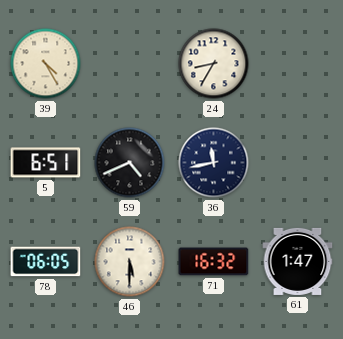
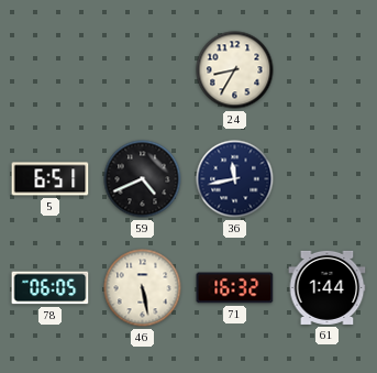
39: 4:25 -> none
46: 5:30 -> 5:28
61: 1:47 -> 1:44
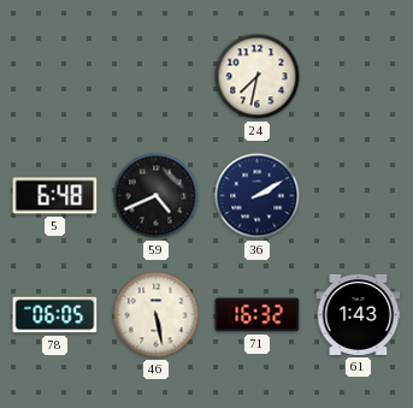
24: 8:35 -> 7:32
5: 6:51 -> 6:48
36: 11:43 -> 2:10
61: 1:44 -> 1:43
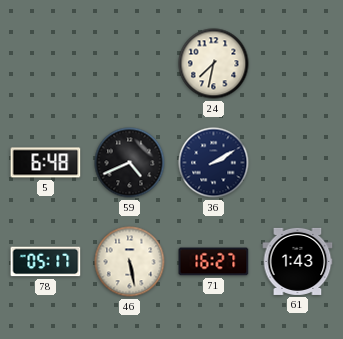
78: 06:05 -> 05:17
71: 16:32 -> 16:27
